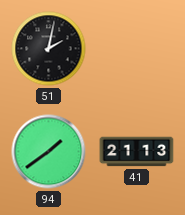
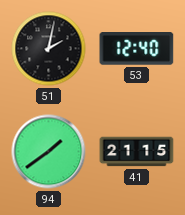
53: none -> 12:40
41: 21:13 -> 21:15
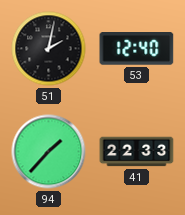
94: 1:39 -> 1:37
41: 21:15 -> 22:33
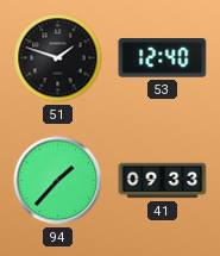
51: 2:02 -> 1:48
41: 22:33 -> 09:33
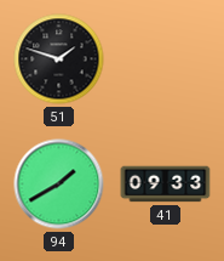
53: 12:40 -> none
94: 1:37 -> 1:40
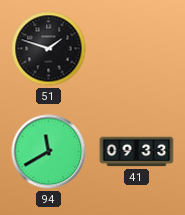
94: 1:40 -> 11:40
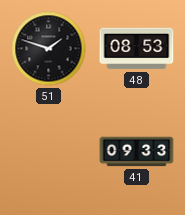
48: none -> 08:53
94: 11:40 -> none
